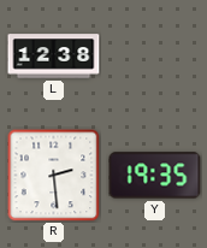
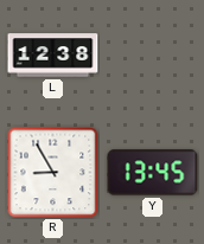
R: 2:29 -> 8:55
Y: 19:35 -> 13:45
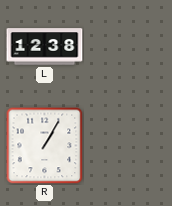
R: 8:55 -> 1:05
Y: 13:45 -> none
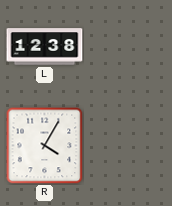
R: 1:05 -> 4:05
